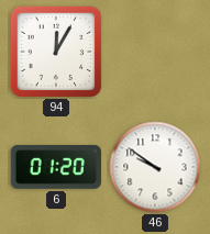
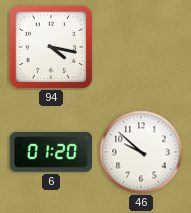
94: 12:05 -> 4:17
46: 9:51 -> 9:52
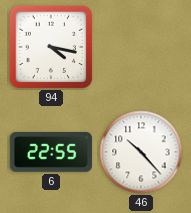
6: 01:20 -> 22:55
46: 9:52 -> 10:23
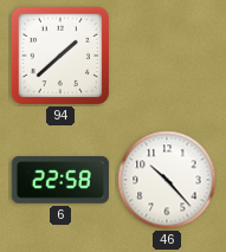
94: 4:17 -> 1:38
6: 22:55 -> 22:58
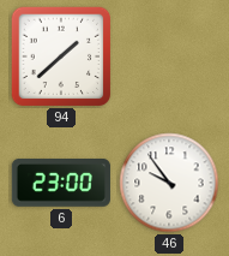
6: 22:58 -> 23:00
46: 10:23 -> 9:54
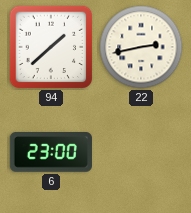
22: none -> 2:43
46: 9:54 -> none
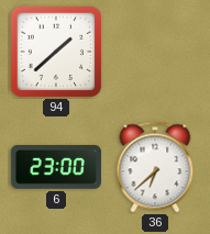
22: 2:43 -> none
36: none -> 6:38
